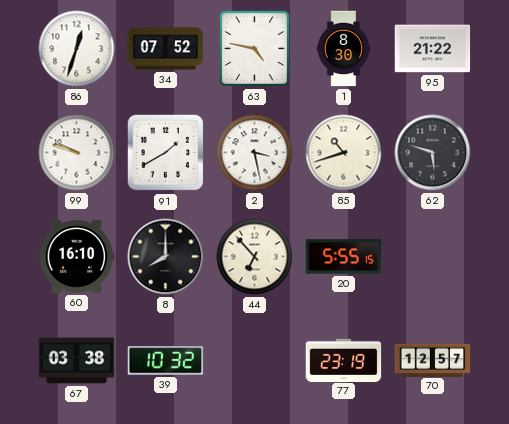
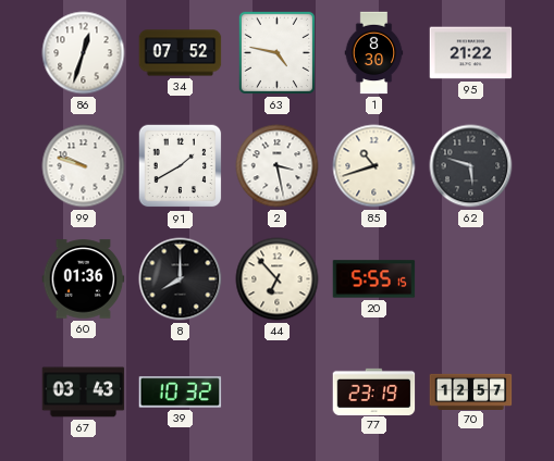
60: 16:10 -> 01:36
67: 03:38 -> 03:43
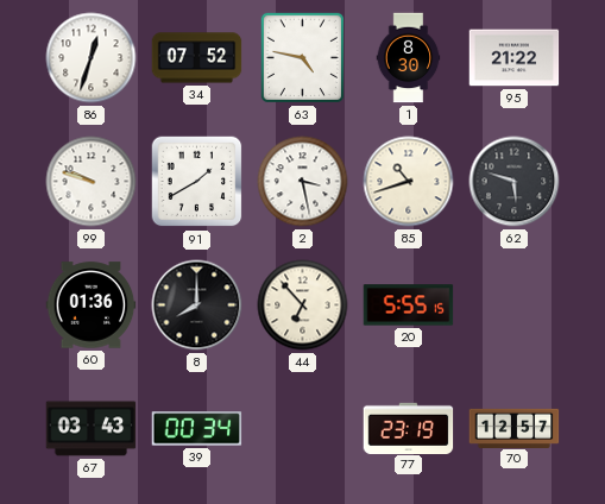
39: 10:32 -> 00:34
